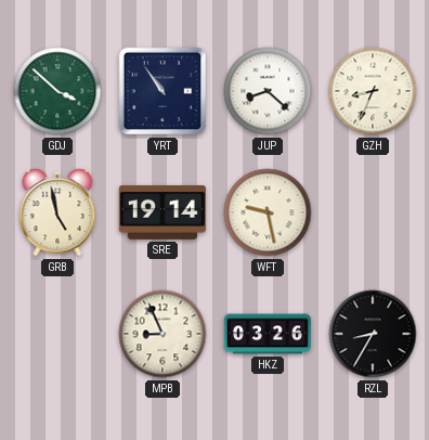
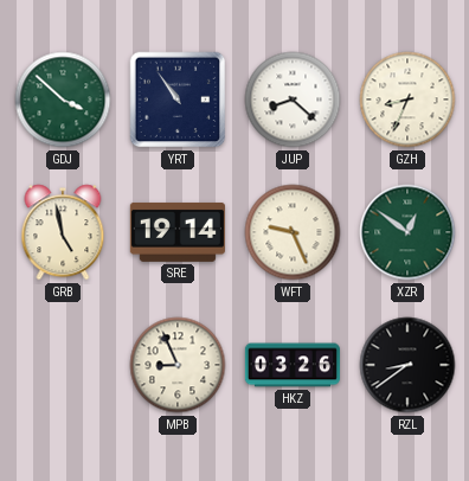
WFT: 9:28 -> 9:26
XZR: none -> 12:51
RZL: 8:35 -> 8:39
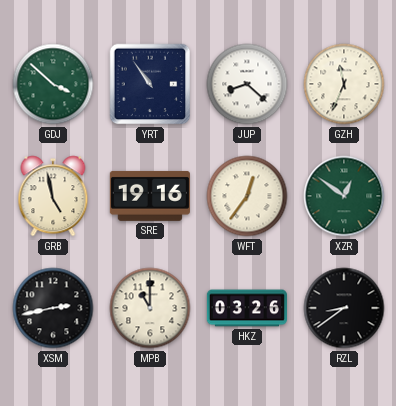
GZH: 8:34 -> 11:34
SRE: 19:14 -> 19:16
WFT: 9:26 -> 12:36
XSM: none -> 2:43
MPB: 8:56 -> 11:00
